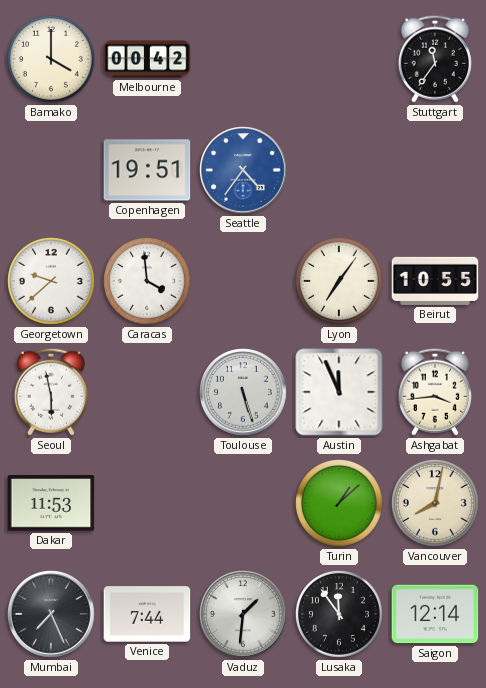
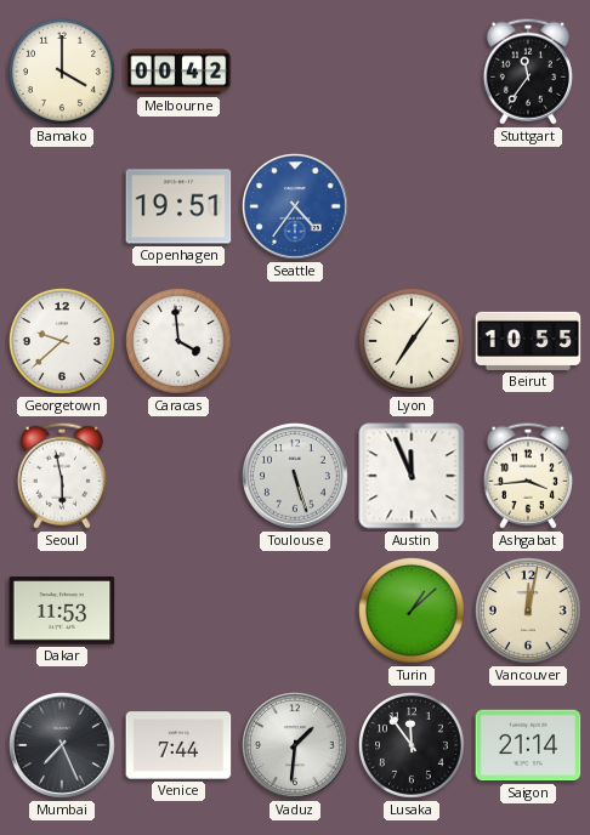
Vancouver: 8:02 -> 12:02
Saigon: 12:14 -> 21:14
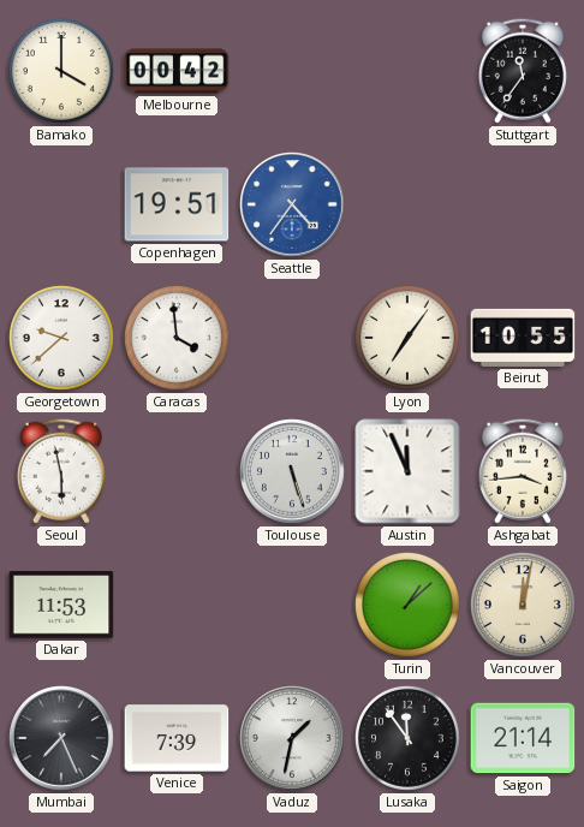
Venice: 7:44 -> 7:39
Vaduz: 1:31 -> 1:32
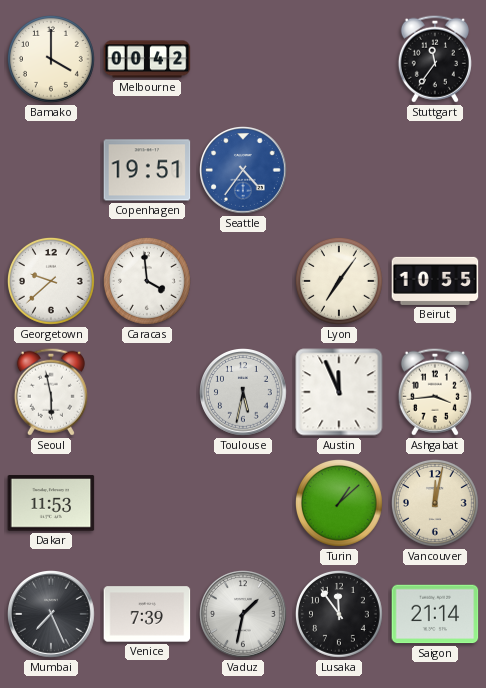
Toulouse: 5:27 -> 5:32
